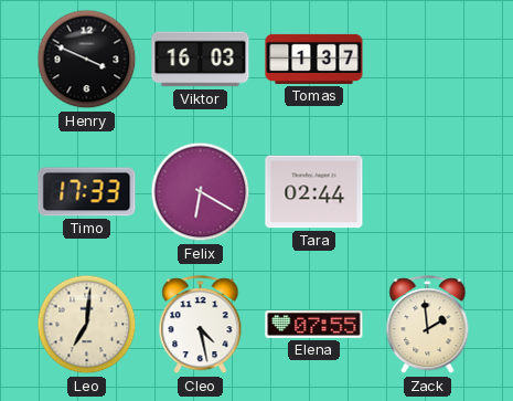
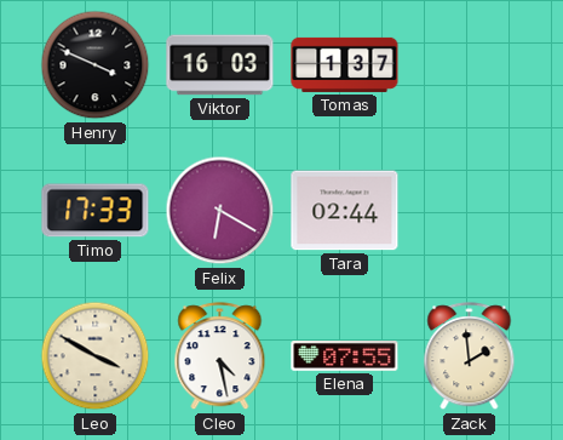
Leo: 7:01 -> 3:50
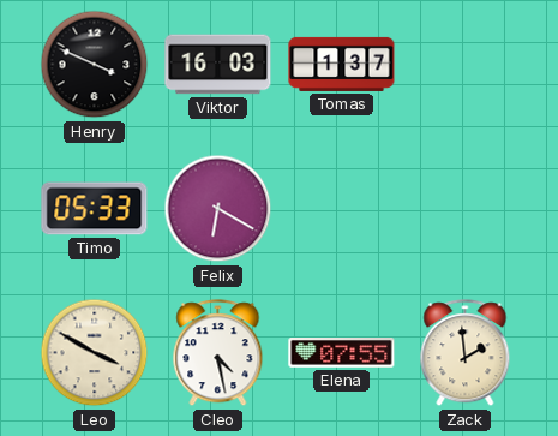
Timo: 17:33 -> 05:33
Tara: 02:44 -> none
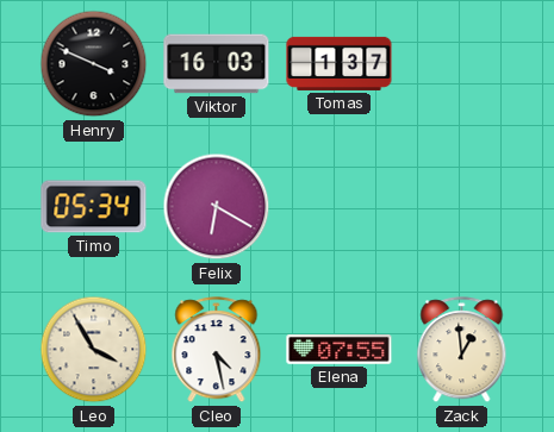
Timo: 05:33 -> 05:34
Leo: 3:50 -> 3:55
Zack: 1:59 -> 12:59
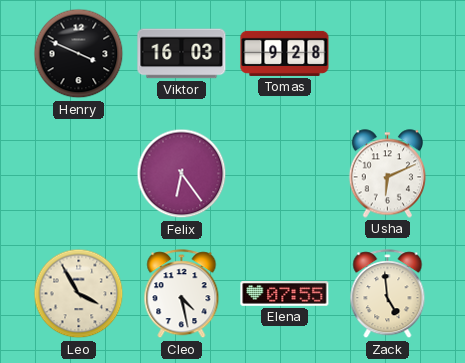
Tomas: 1:37 -> 9:28
Timo: 05:34 -> none
Felix: 6:20 -> 6:24
Usha: none -> 6:11
Zack: 12:59 -> 4:59
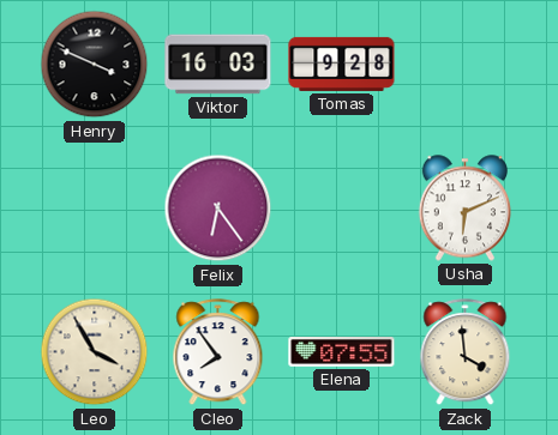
Cleo: 4:28 -> 7:54
Zack: 4:59 -> 3:59
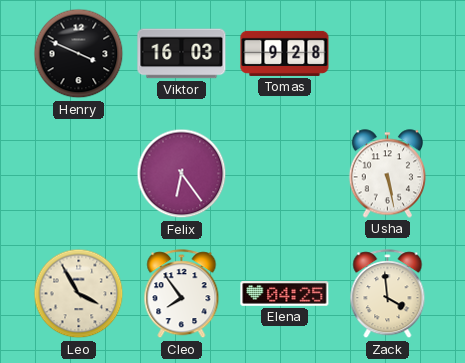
Usha: 6:11 -> 5:28
Elena: 07:55 -> 04:25
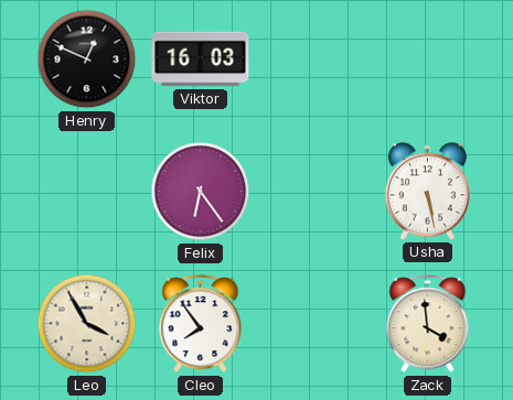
Henry: 3:49 -> 12:49
Tomas: 9:28 -> none
Elena: 04:25 -> none
